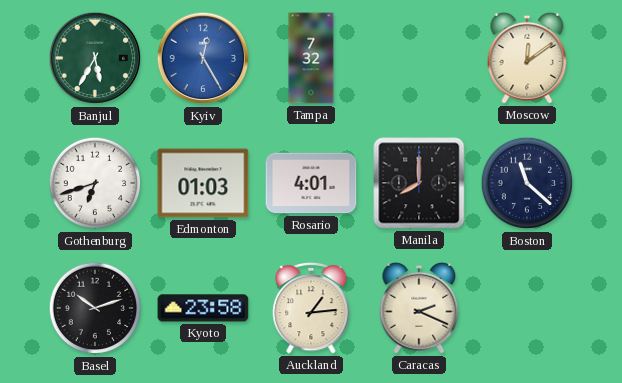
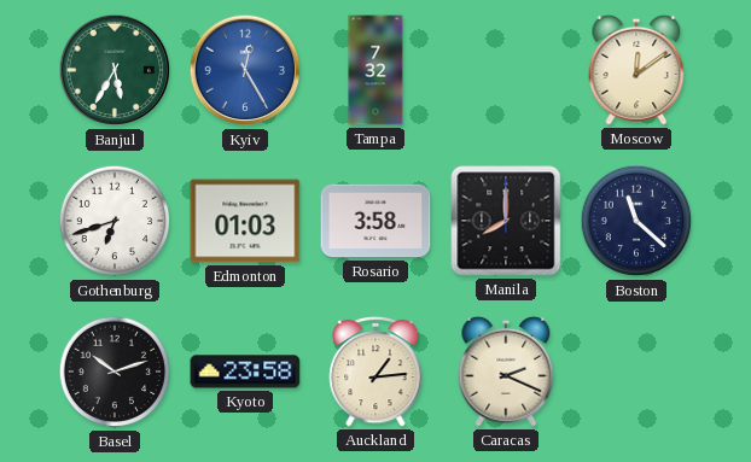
Rosario: 4:01 -> 3:58
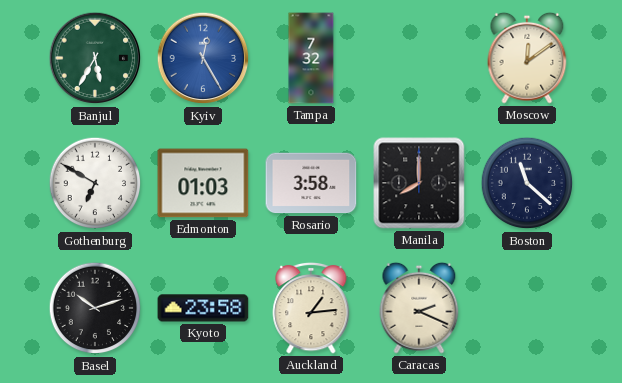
Gothenburg: 6:42 -> 6:50
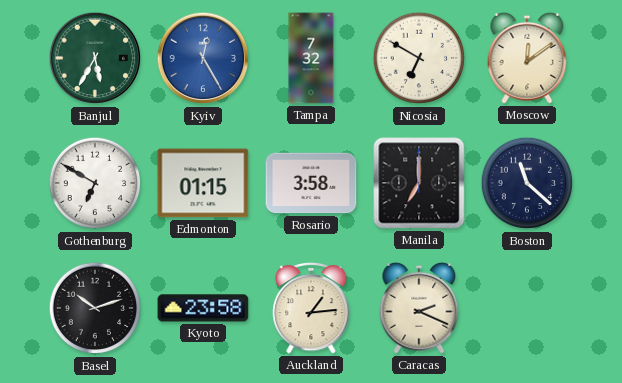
Nicosia: none -> 6:50
Edmonton: 01:03 -> 01:15
Manila: 8:00 -> 7:00
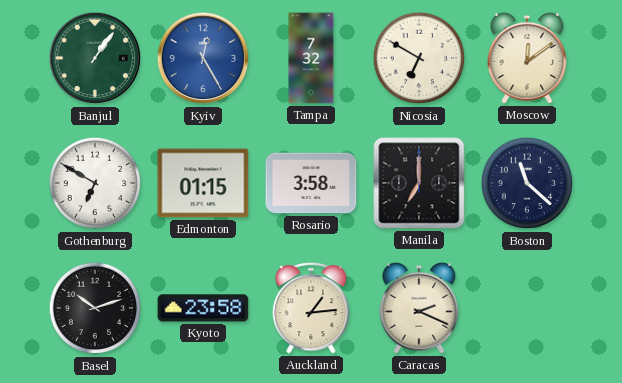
Banjul: 5:35 -> 1:06
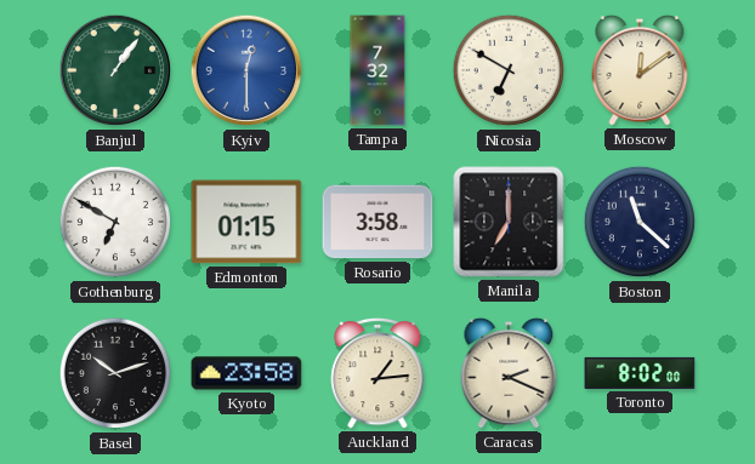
Kyiv: 12:25 -> 12:30
Toronto: none -> 8:02
